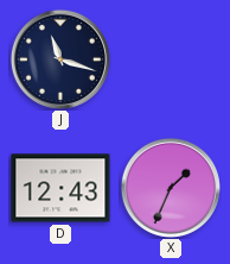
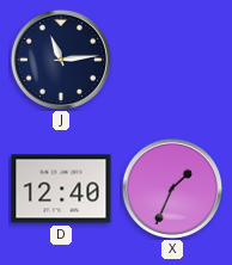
J: 11:18 -> 11:14
D: 12:43 -> 12:40
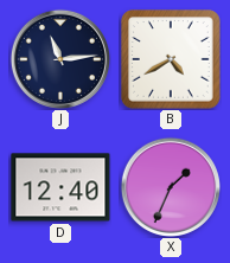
B: none -> 4:40
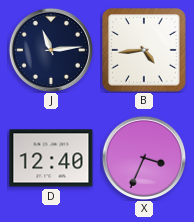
B: 4:40 -> 4:44
X: 1:34 -> 3:34
